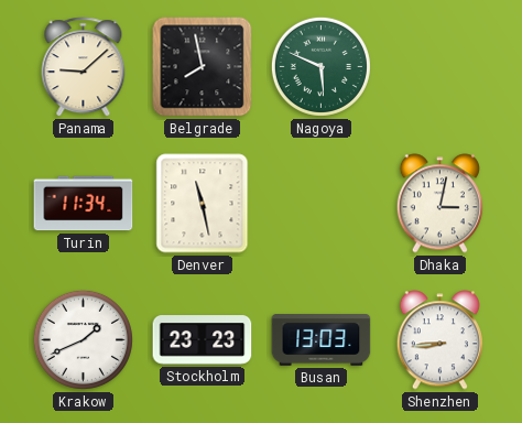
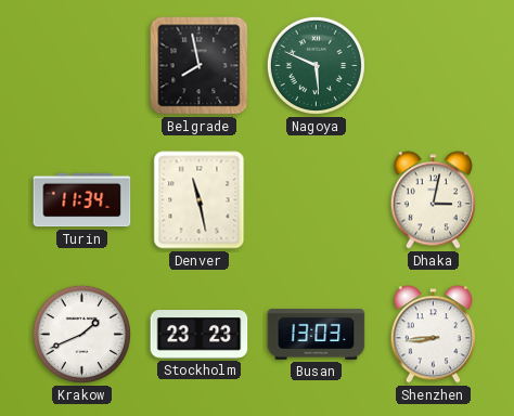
Panama: 9:08 -> none
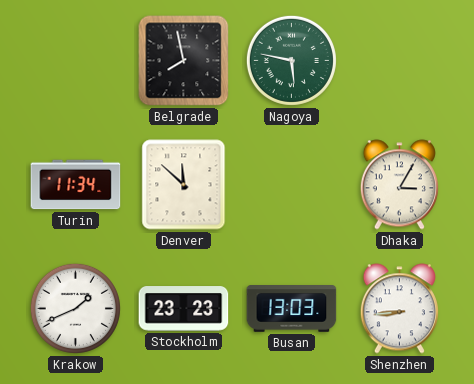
Nagoya: 5:49 -> 5:47
Denver: 11:28 -> 11:52
Dhaka: 3:02 -> 3:05
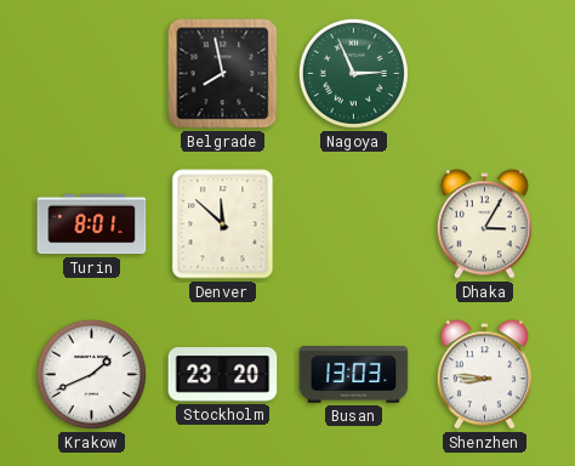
Nagoya: 5:47 -> 2:56
Turin: 11:34 -> 8:01
Stockholm: 23:23 -> 23:20
Shenzhen: 8:44 -> 8:46
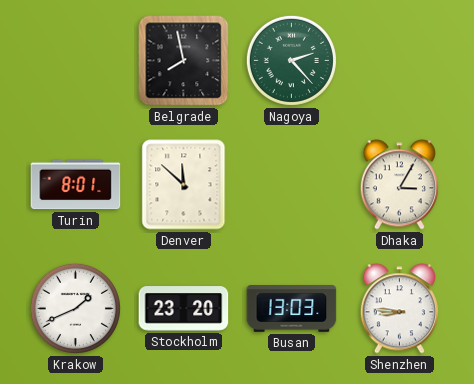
Nagoya: 2:56 -> 2:23
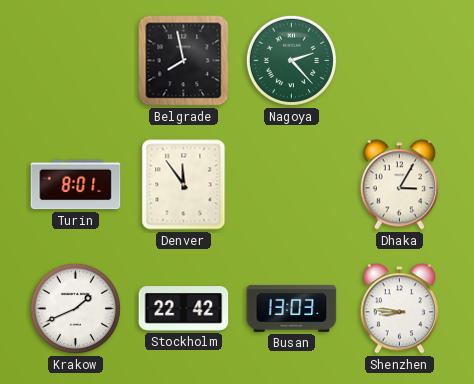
Denver: 11:52 -> 11:54
Stockholm: 23:20 -> 22:42
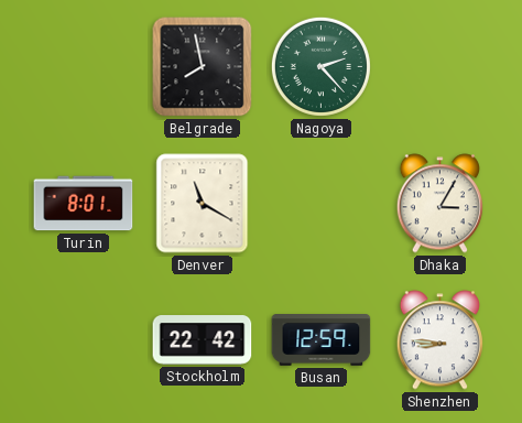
Denver: 11:54 -> 11:20
Krakow: 1:41 -> none
Busan: 13:03 -> 12:59
